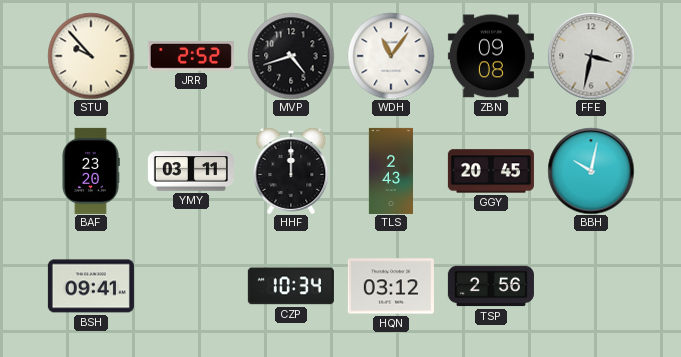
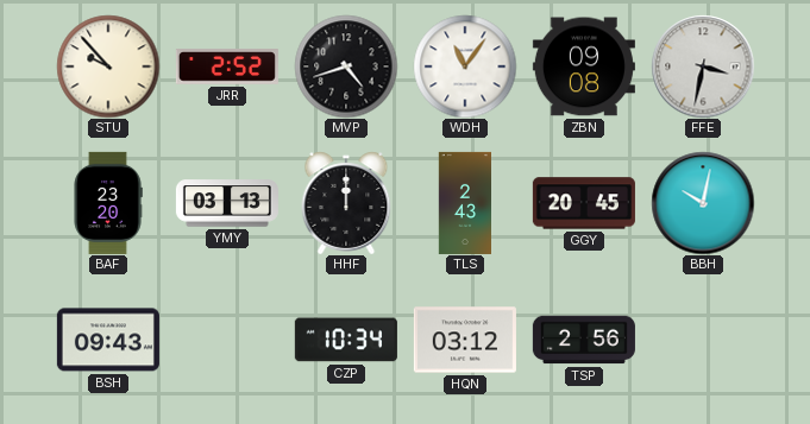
YMY: 03:11 -> 03:13
BSH: 09:41 -> 09:43
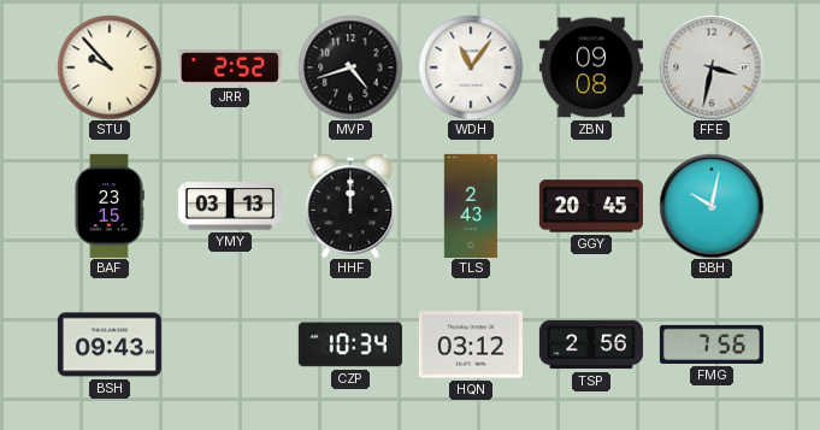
BAF: 23:20 -> 23:15
FMG: none -> 7:56
